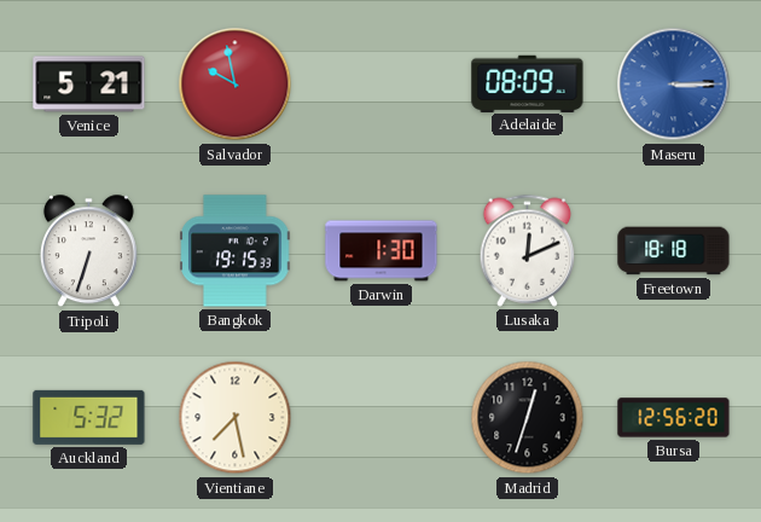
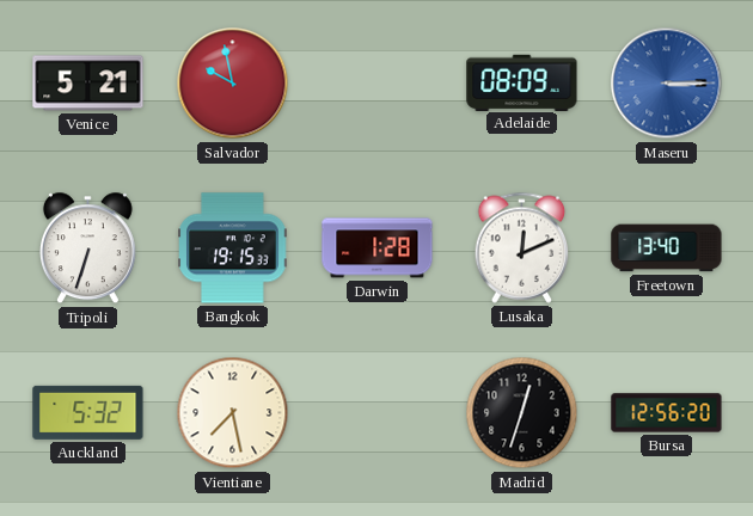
Darwin: 1:30 -> 1:28
Freetown: 18:18 -> 13:40
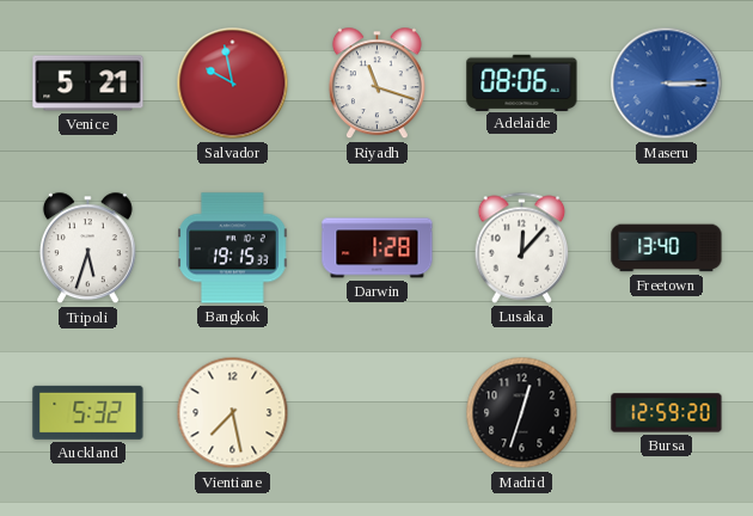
Riyadh: none -> 11:18
Adelaide: 08:09 -> 08:06
Tripoli: 6:33 -> 5:33
Lusaka: 12:11 -> 12:07
Bursa: 12:56 -> 12:59
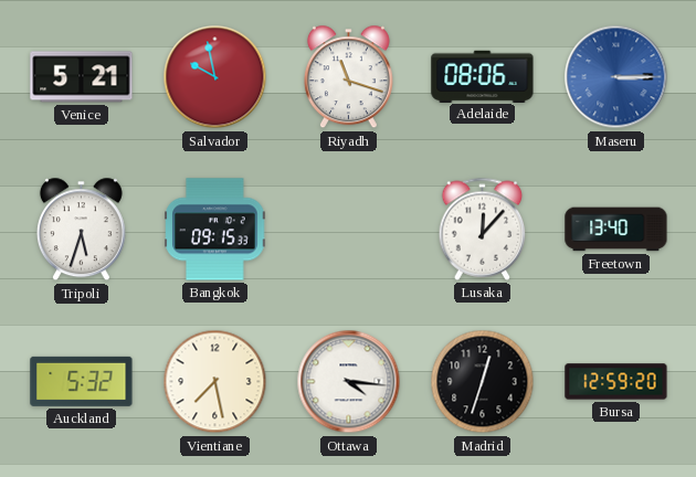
Bangkok: 19:15 -> 09:15
Darwin: 1:28 -> none
Ottawa: none -> 4:16
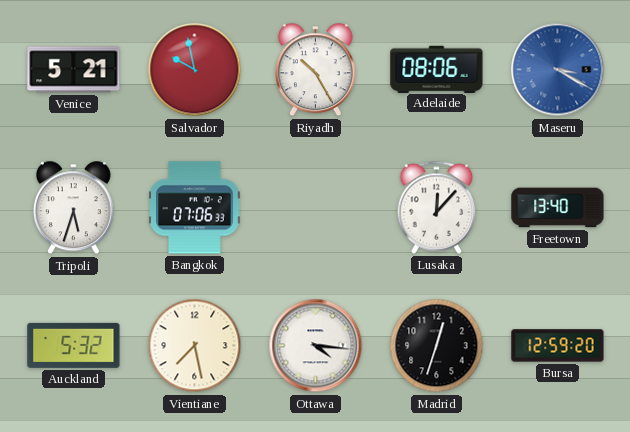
Riyadh: 11:18 -> 10:25
Maseru: 3:15 -> 3:20
Bangkok: 09:15 -> 07:06
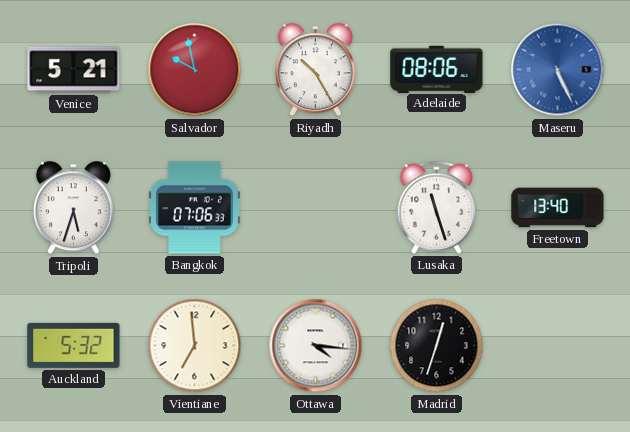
Maseru: 3:20 -> 5:26
Lusaka: 12:07 -> 11:27
Vientiane: 7:28 -> 6:59
Bursa: 12:59 -> none
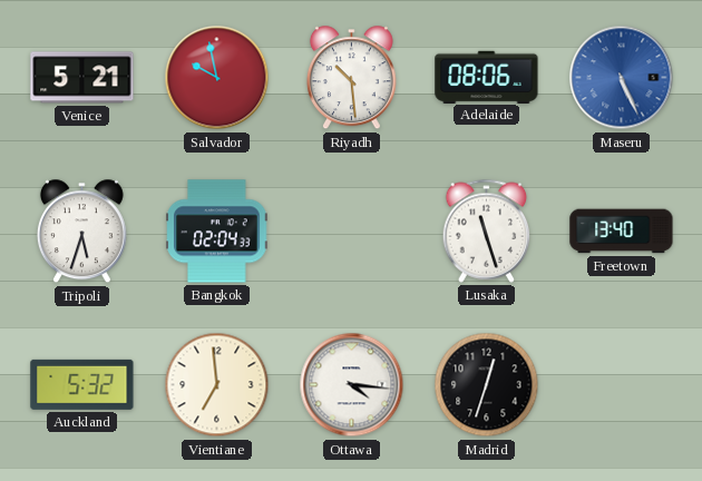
Riyadh: 10:25 -> 10:29
Bangkok: 07:06 -> 02:04
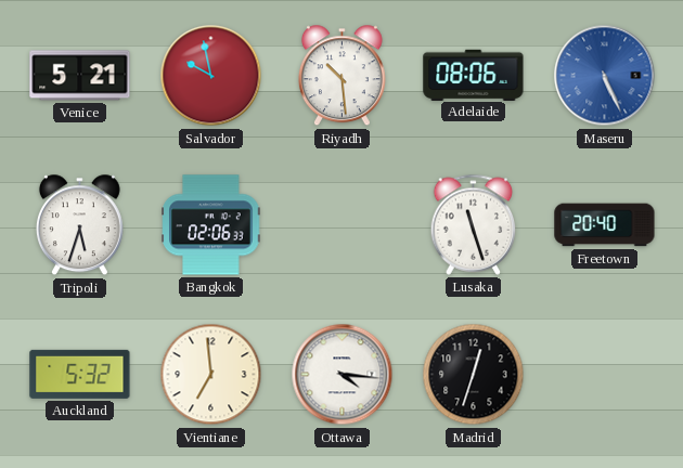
Bangkok: 02:04 -> 02:06
Freetown: 13:40 -> 20:40
